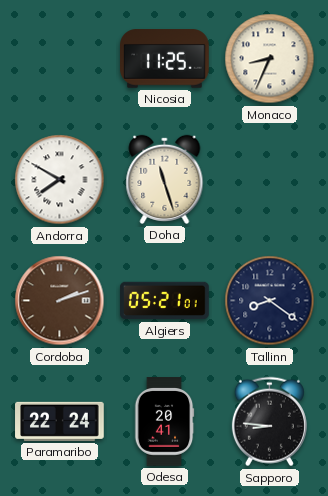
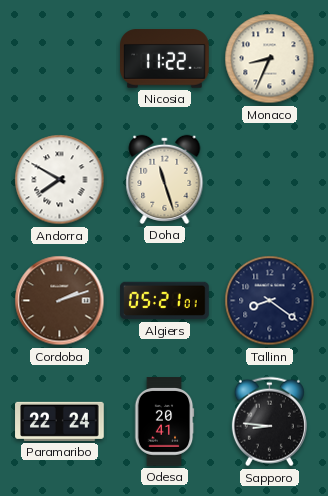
Nicosia: 11:25 -> 11:22
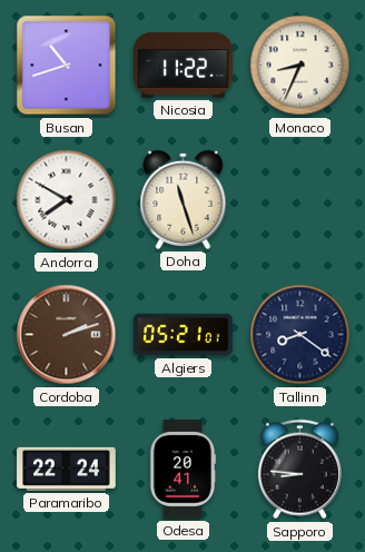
Busan: none -> 10:42
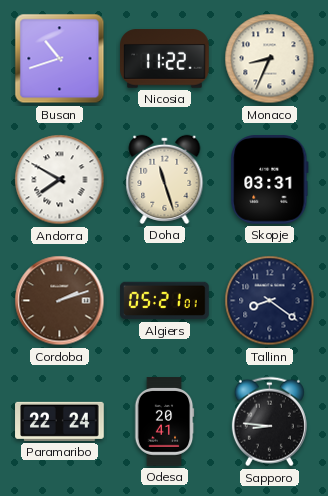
Skopje: none -> 03:31
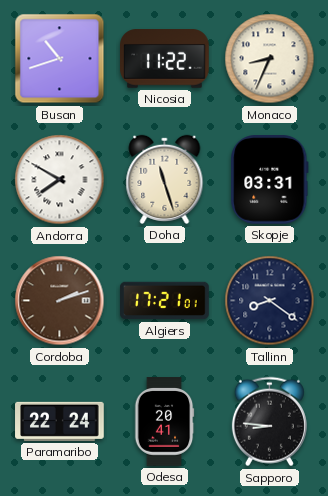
Algiers: 05:21 -> 17:21
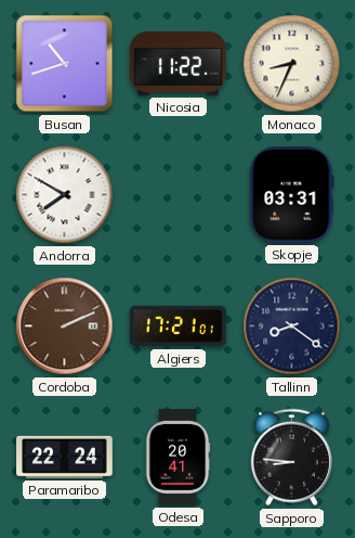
Doha: 11:27 -> none
Cordoba: 2:12 -> 2:11
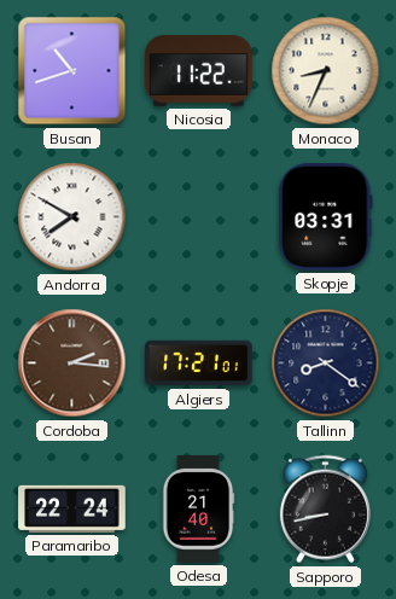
Cordoba: 2:11 -> 2:16
Odesa: 20:41 -> 21:40
Sapporo: 8:46 -> 8:43
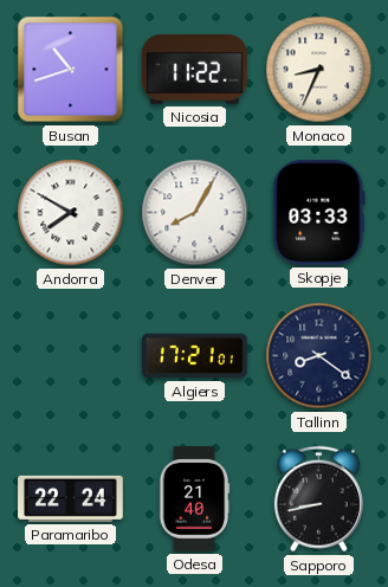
Denver: none -> 8:05
Skopje: 03:31 -> 03:33
Cordoba: 2:16 -> none
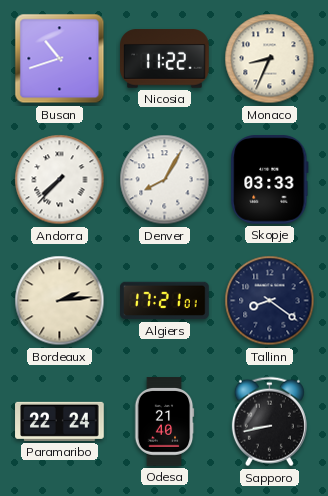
Andorra: 7:50 -> 7:37
Bordeaux: none -> 2:14
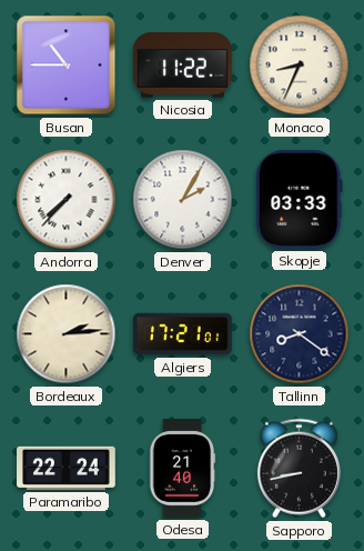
Busan: 10:42 -> 10:45
Denver: 8:05 -> 2:05
